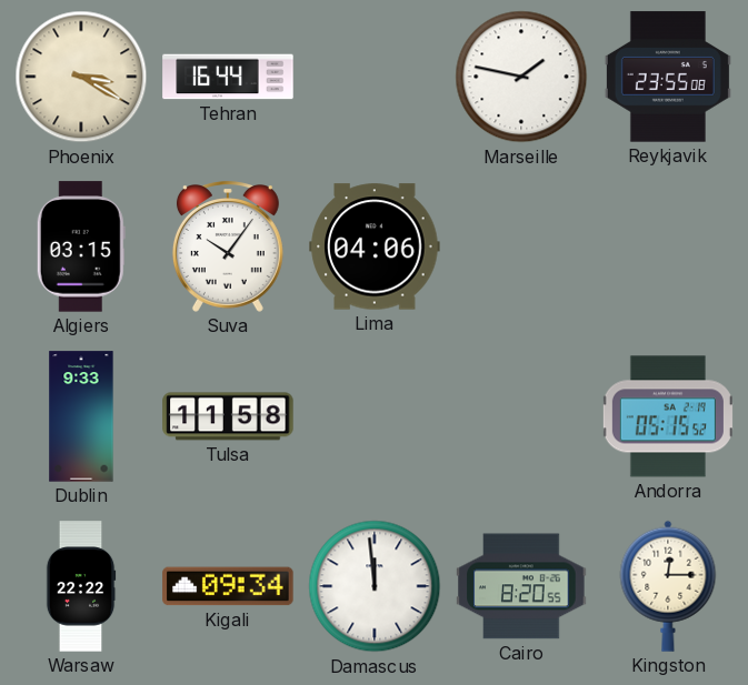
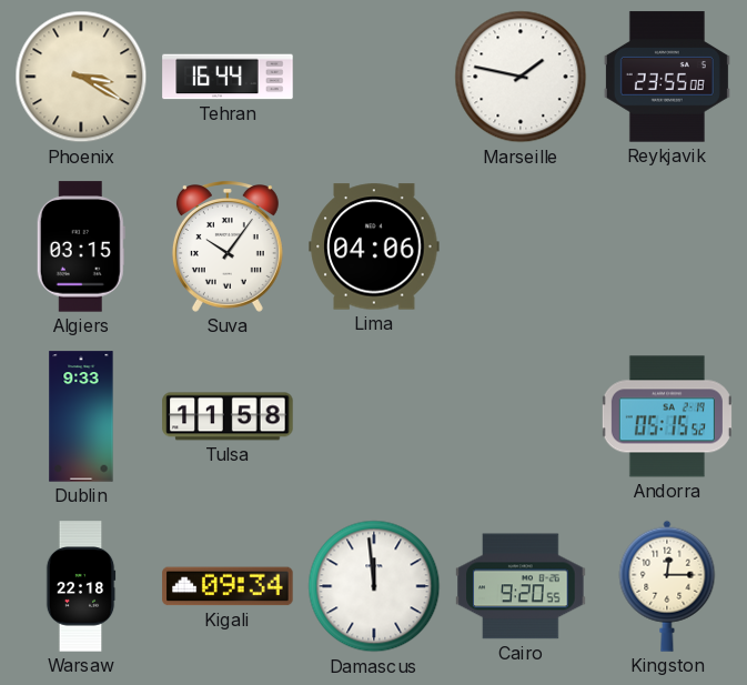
Warsaw: 22:22 -> 22:18
Cairo: 8:20 -> 9:20
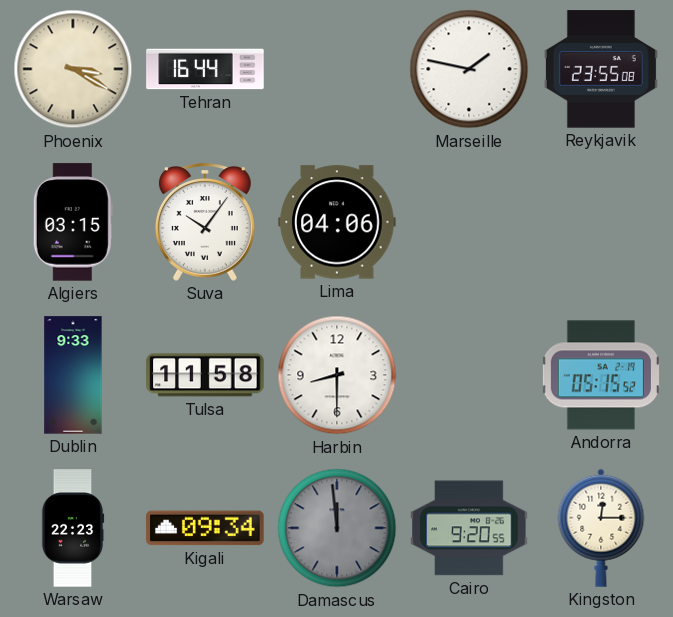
Harbin: none -> 8:30
Warsaw: 22:18 -> 22:23
Damascus dial: white -> grey
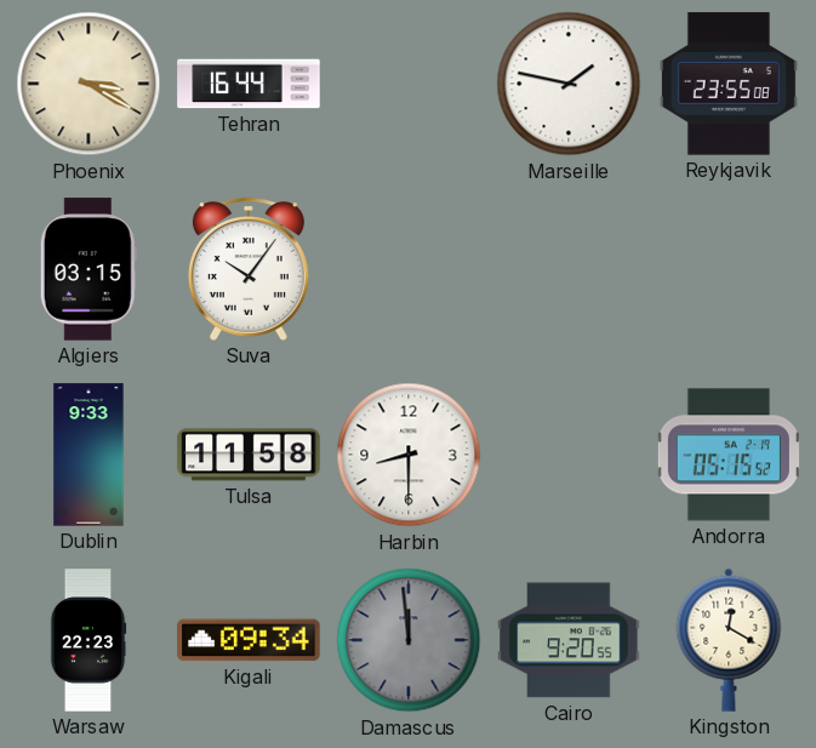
Lima: 04:06 -> none
Kingston: 12:15 -> 12:20
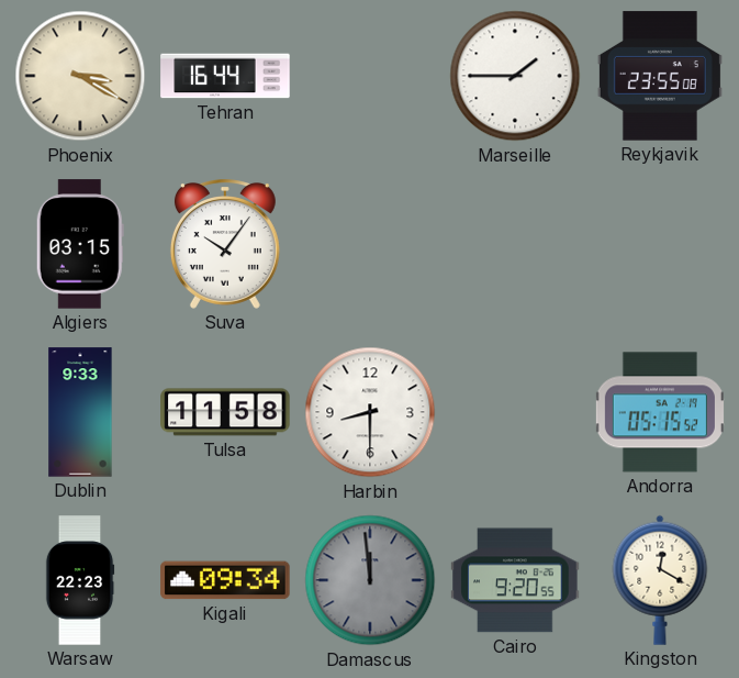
Marseille: 1:47 -> 1:45
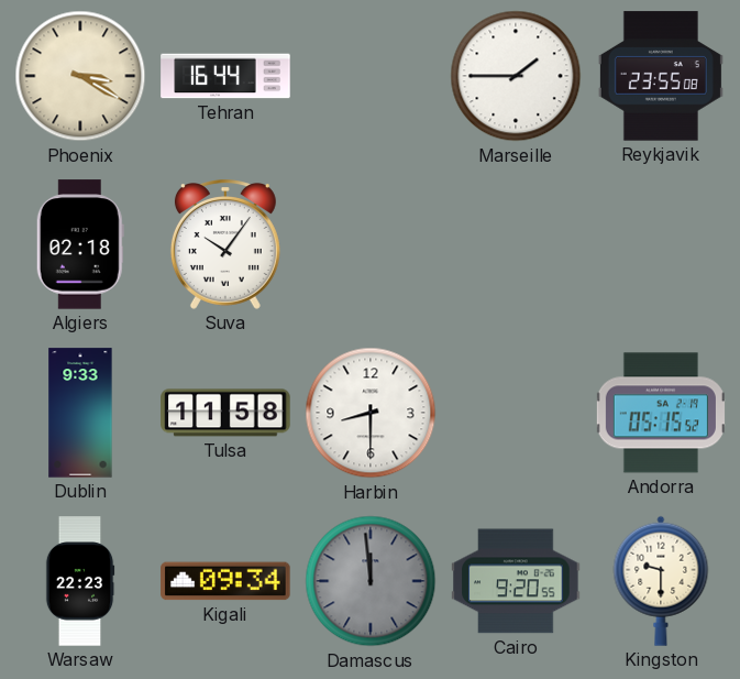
Algiers: 03:15 -> 02:18
Kingston: 12:20 -> 9:30
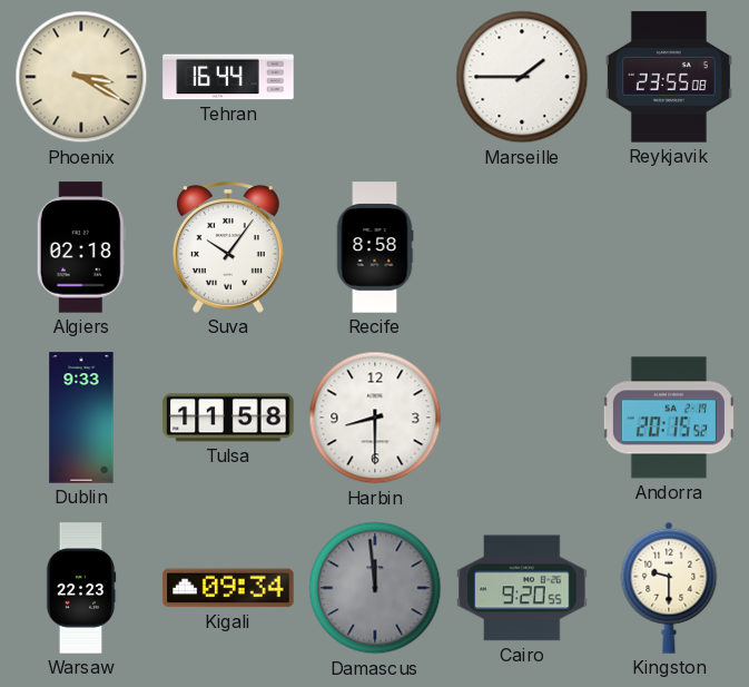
Recife: none -> 8:58
Andorra: 05:15 -> 20:15
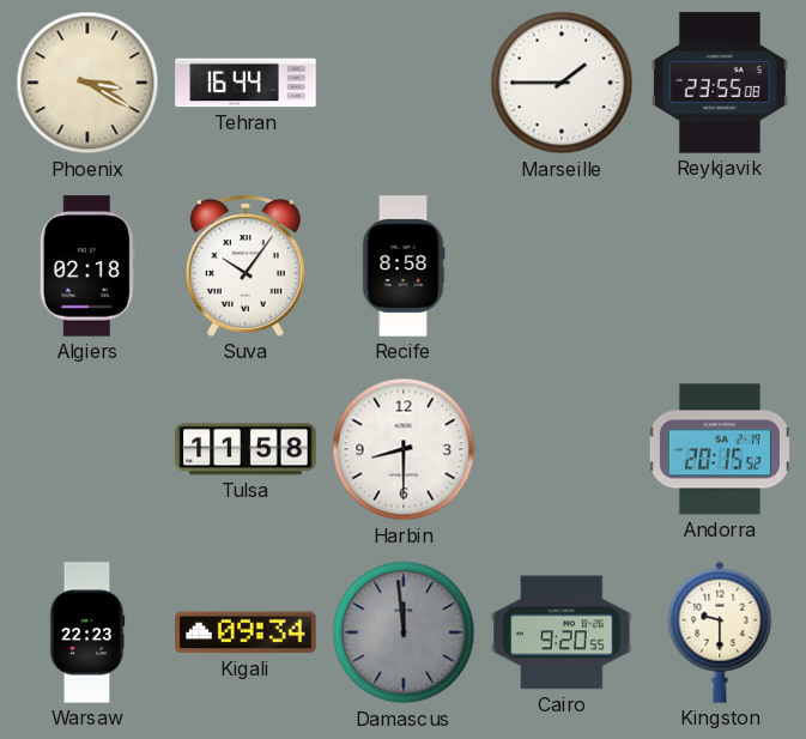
Dublin: 9:33 -> none
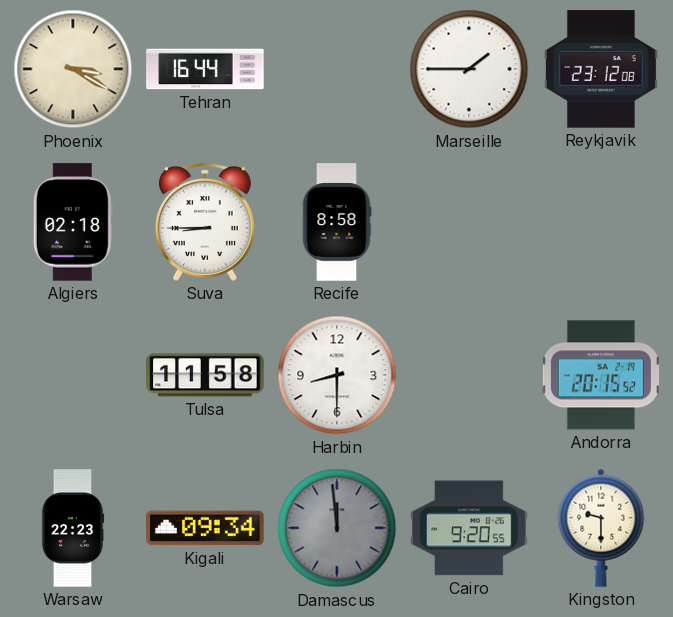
Reykjavik: 23:55 -> 23:12
Suva: 10:06 -> 8:45
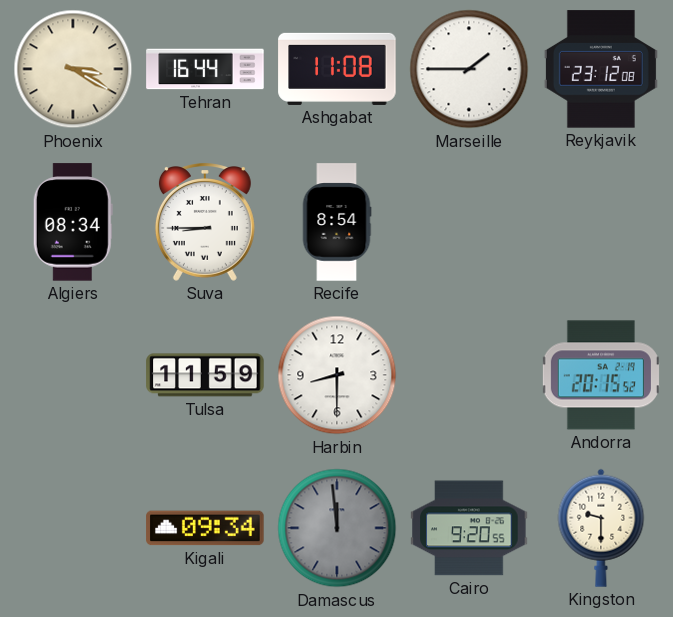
Ashgabat: none -> 11:08
Algiers: 02:18 -> 08:34
Recife: 8:58 -> 8:54
Tulsa: 11:58 -> 11:59
Warsaw: 22:23 -> none
